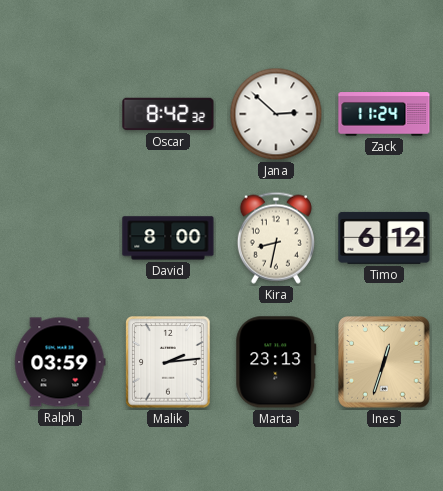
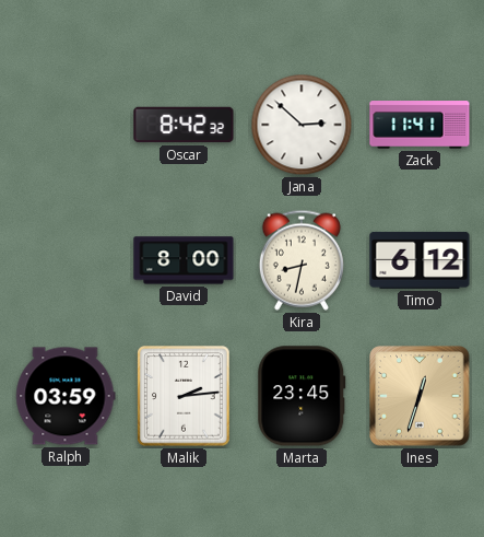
Zack: 11:24 -> 11:41
Marta: 23:13 -> 23:45
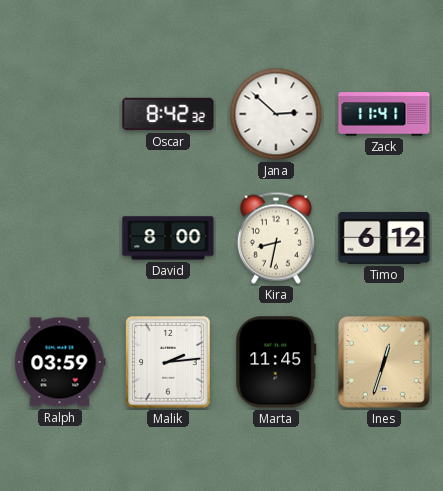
Marta: 23:45 -> 11:45
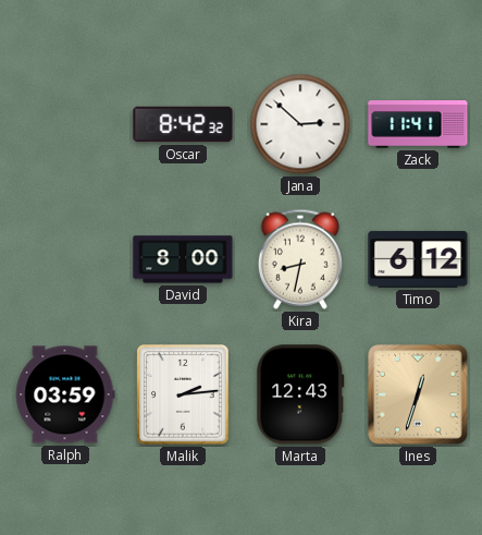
Marta: 11:45 -> 12:43
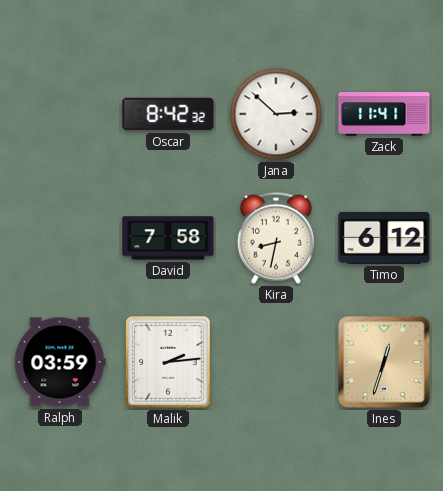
David: 8:00 -> 7:58
Marta: 12:43 -> none
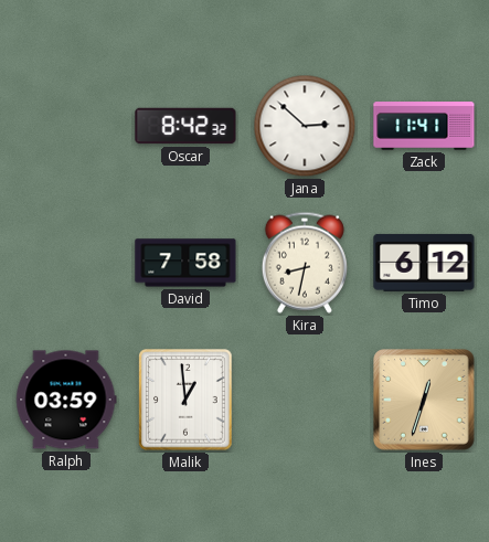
Malik: 2:14 -> 12:59
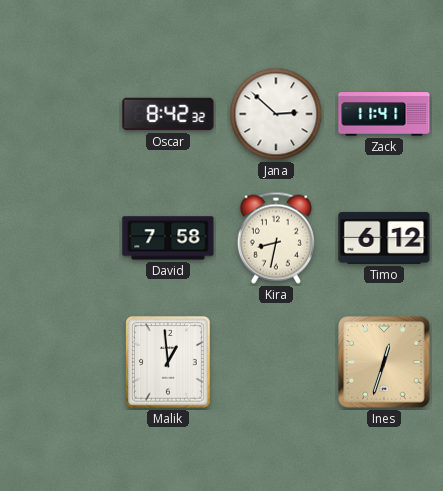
Ralph: 03:59 -> none
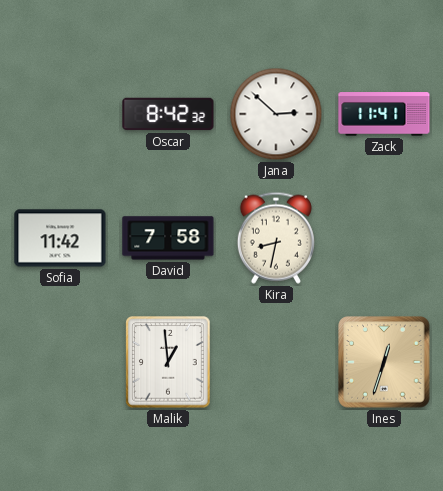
Sofia: none -> 11:42
Timo: 6:12 -> none
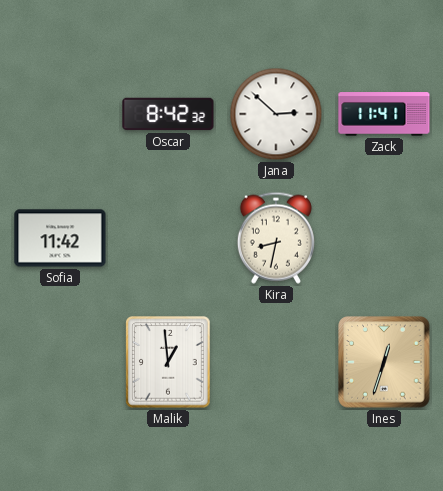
David: 7:58 -> none
